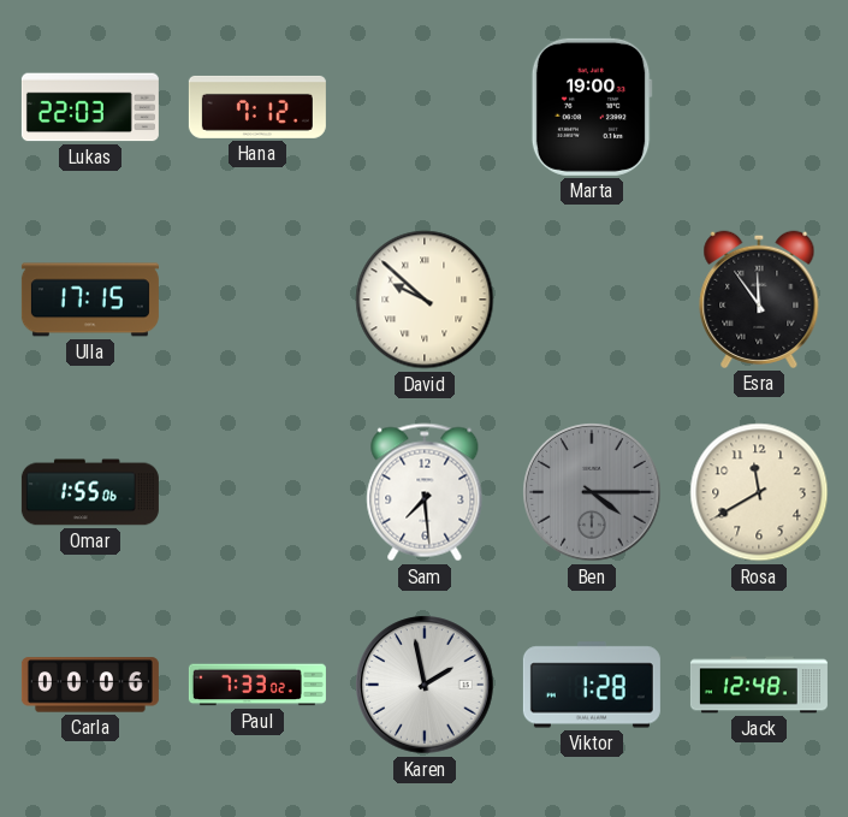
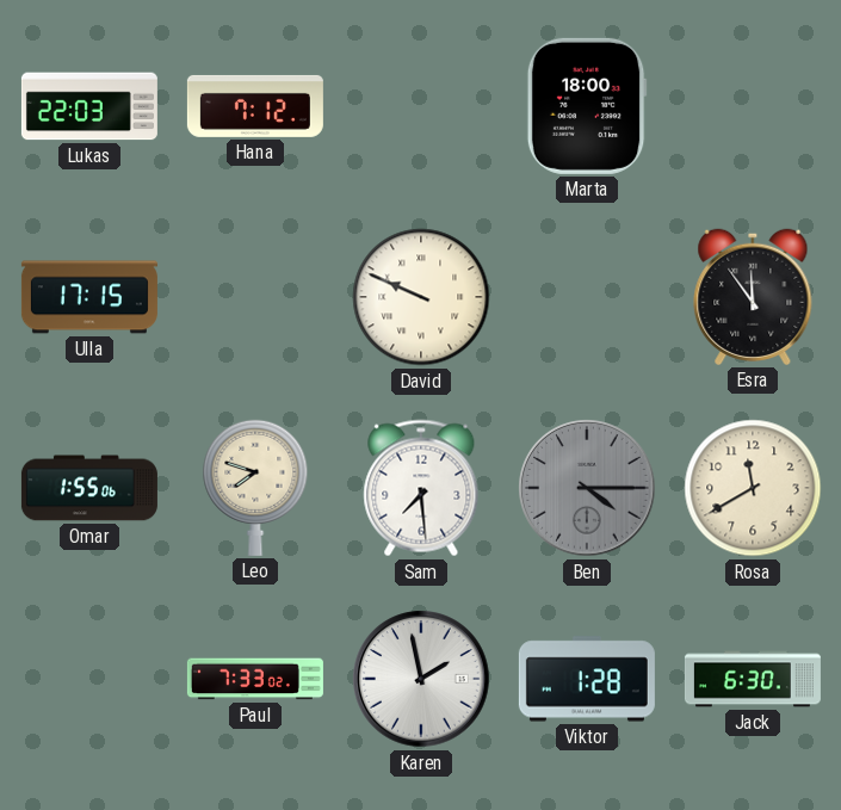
Marta: 19:00 -> 18:00
David: 9:52 -> 9:49
Leo: none -> 7:48
Carla: 00:06 -> none
Jack: 12:48 -> 6:30
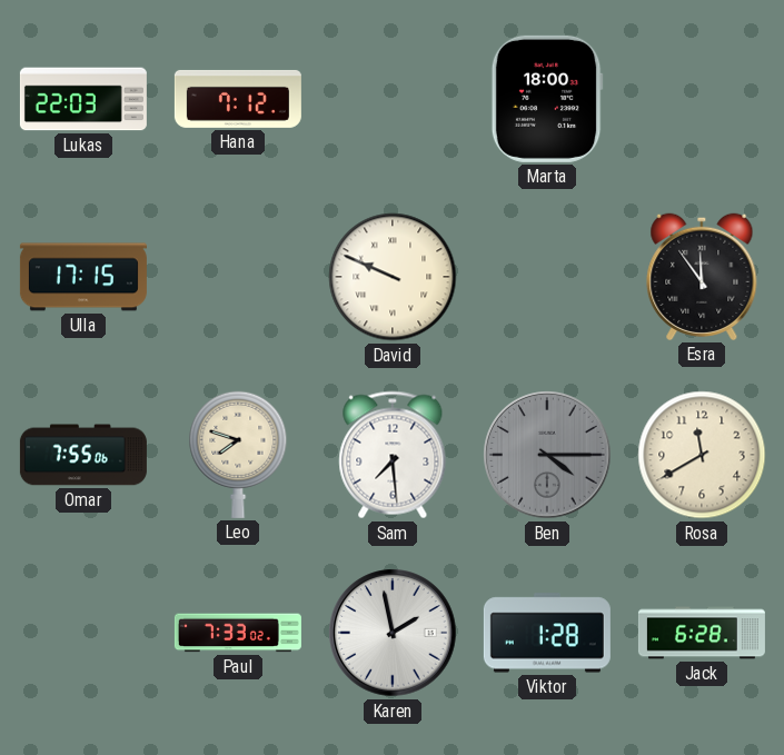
Omar: 1:55 -> 7:55
Jack: 6:30 -> 6:28
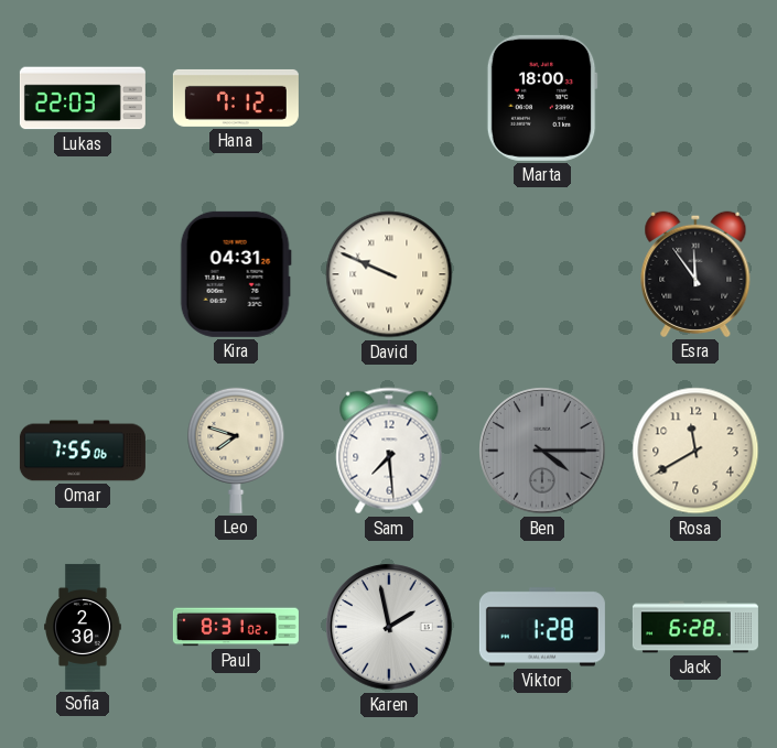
Ulla: 17:15 -> none
Kira: none -> 04:31
Sofia: none -> 2:30
Paul: 7:33 -> 8:31
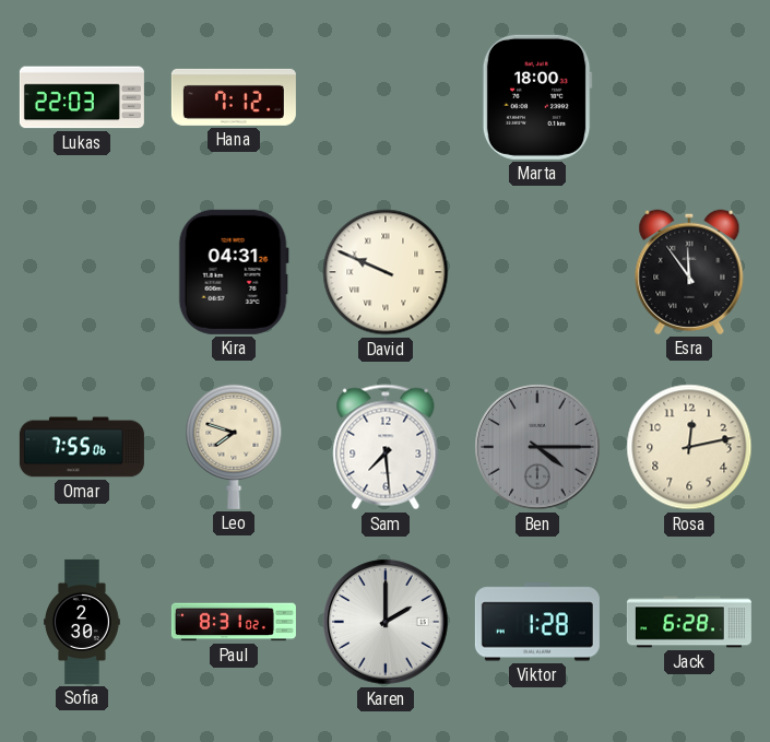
Rosa: 11:40 -> 12:13
Karen: 1:58 -> 2:00
